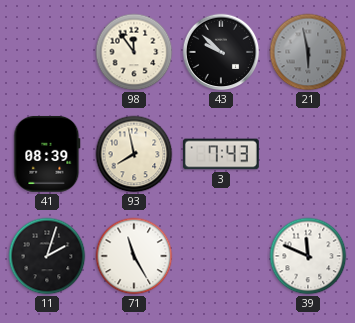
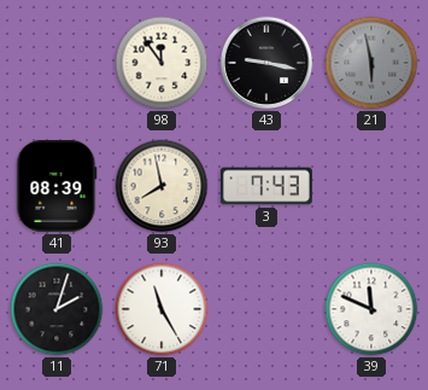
43: 9:52 -> 9:17
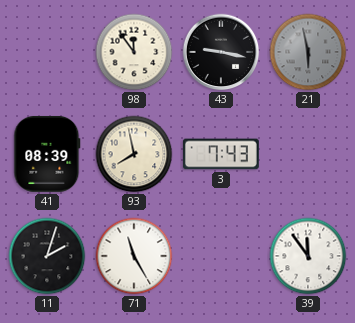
39: 11:49 -> 11:54
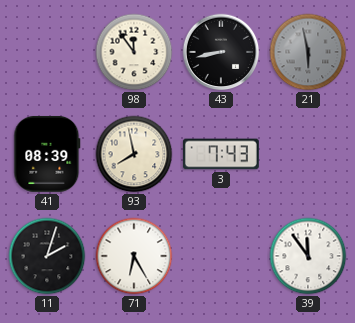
43: 9:17 -> 8:43
71: 11:25 -> 6:25
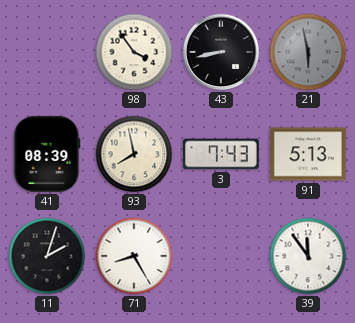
98: 11:54 -> 3:54
91: none -> 5:13
71: 6:25 -> 8:25
